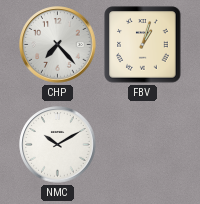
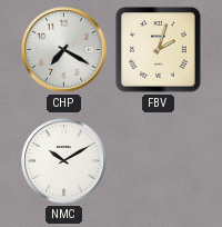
CHP: 7:23 -> 7:20
FBV: 1:03 -> 2:03
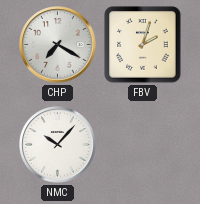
NMC: 10:10 -> 10:07
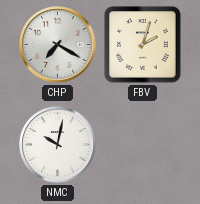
NMC: 10:07 -> 10:02
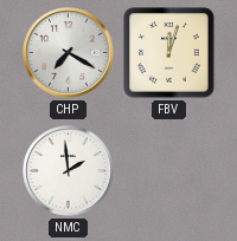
FBV: 2:03 -> 12:03
NMC: 10:02 -> 1:59
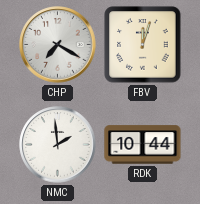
RDK: none -> 10:44
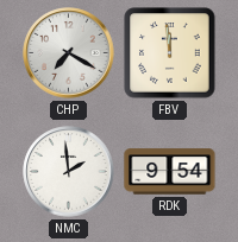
FBV: 12:03 -> 11:59
RDK: 10:44 -> 9:54
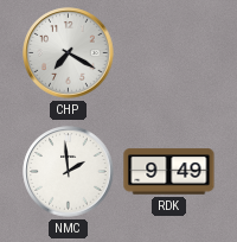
FBV: 11:59 -> none
RDK: 9:54 -> 9:49
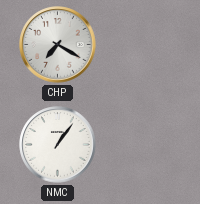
NMC: 1:59 -> 1:06
RDK: 9:49 -> none
